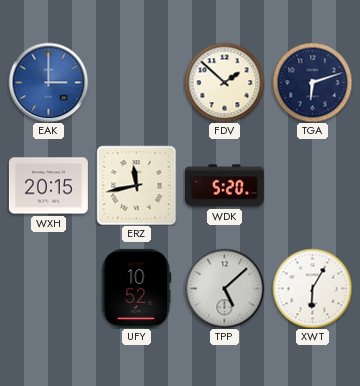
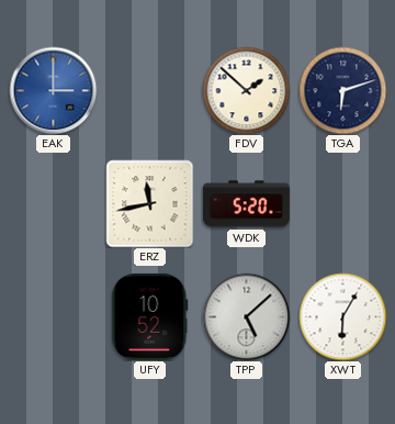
WXH: 20:15 -> none
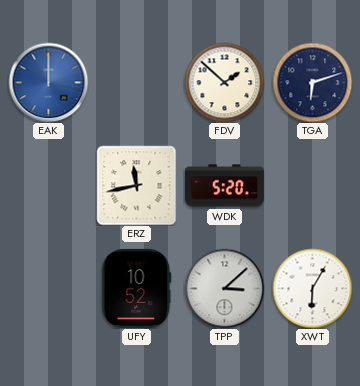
EAK: 3:00 -> 12:00
TPP: 5:08 -> 3:08
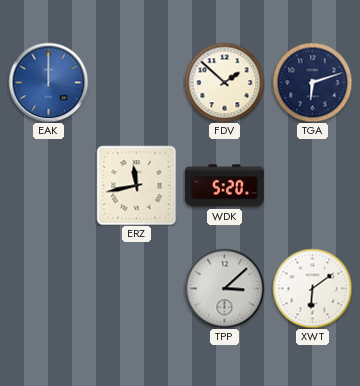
UFY: 10:52 -> none
XWT: 6:05 -> 6:09
